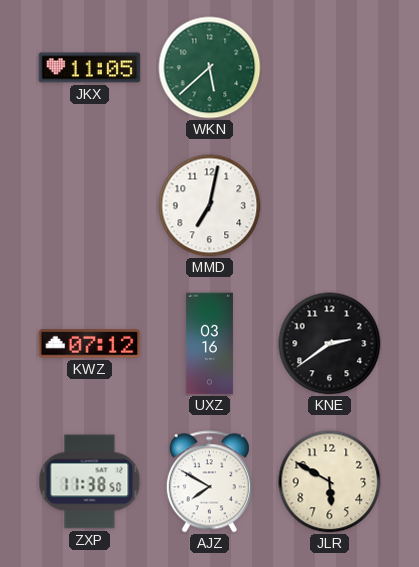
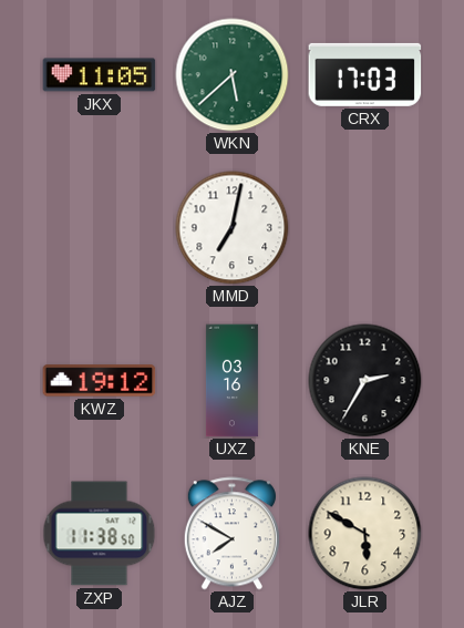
CRX: none -> 17:03
KWZ: 07:12 -> 19:12
KNE: 2:39 -> 2:35
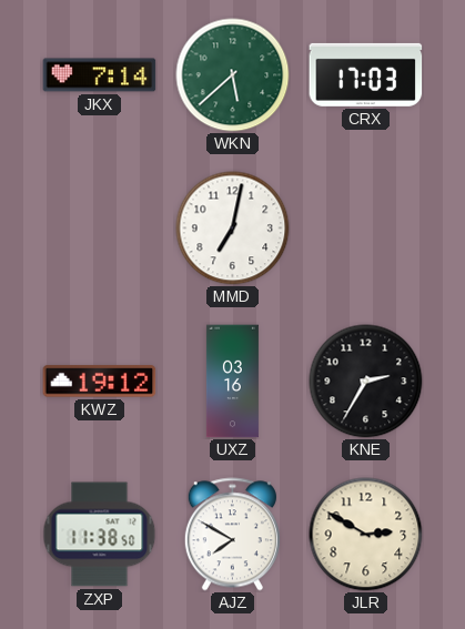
JKX: 11:05 -> 7:14
JLR: 5:50 -> 2:50
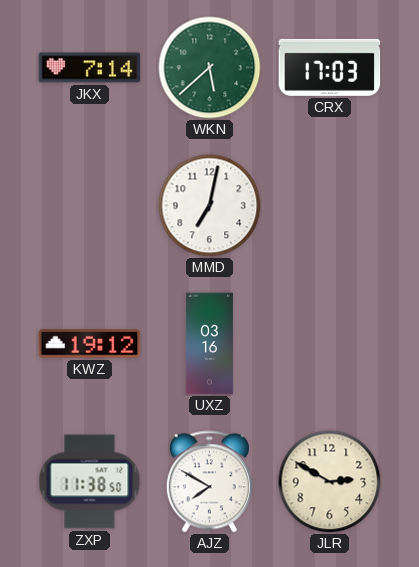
KNE: 2:35 -> none
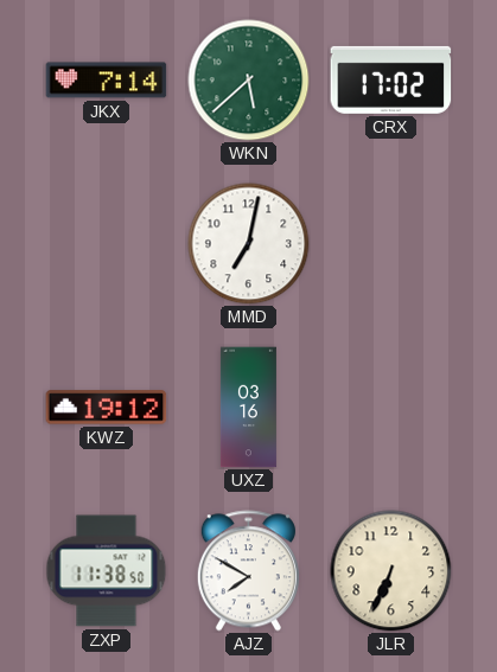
CRX: 17:03 -> 17:02
JLR: 2:50 -> 6:34
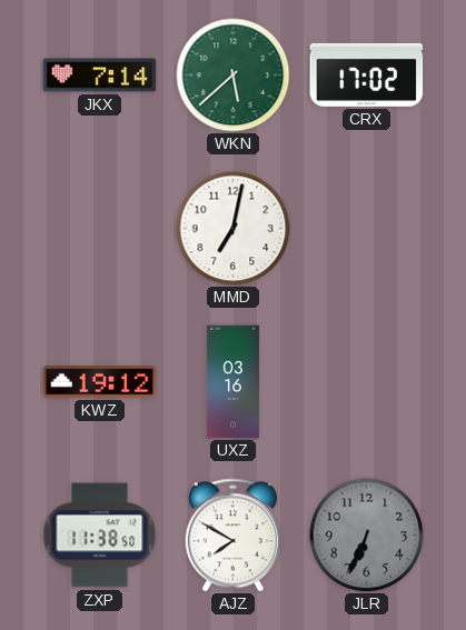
JLR dial: cream -> grey
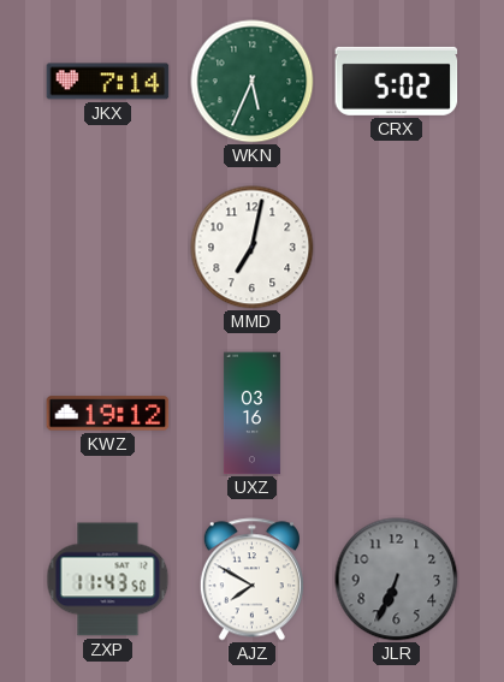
WKN: 5:38 -> 5:34
CRX: 17:02 -> 5:02
ZXP: 11:38 -> 11:43
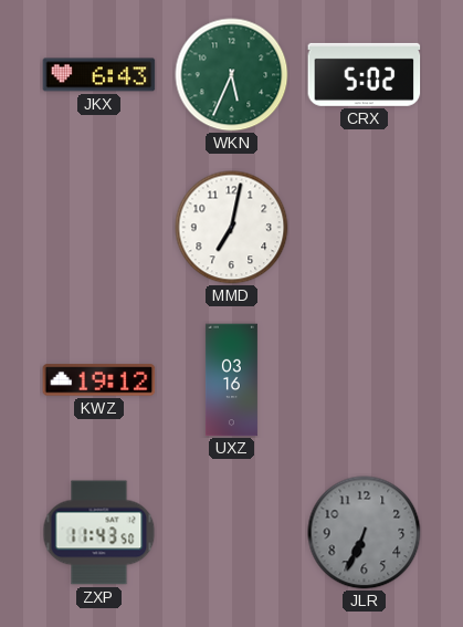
JKX: 7:14 -> 6:43
AJZ: 7:50 -> none
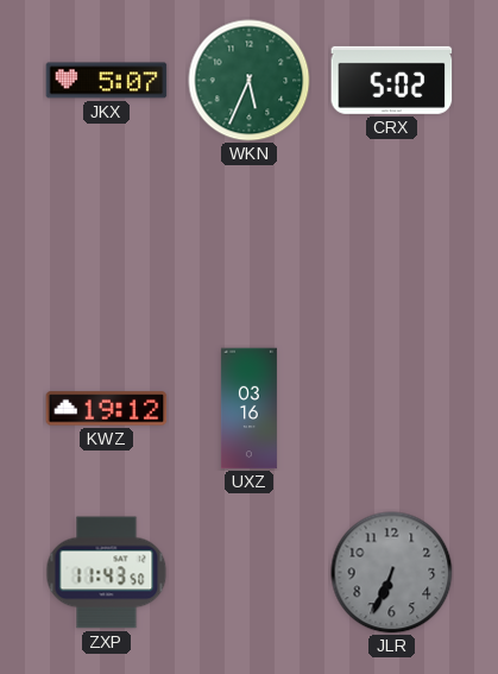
JKX: 6:43 -> 5:07
MMD: 7:02 -> none
